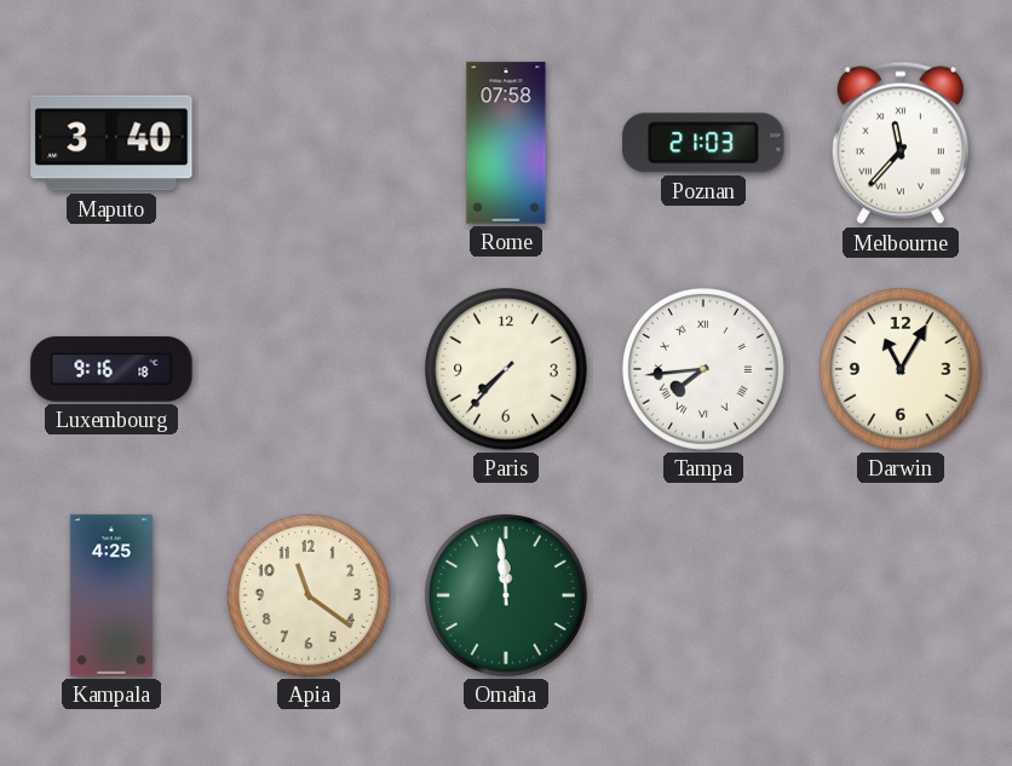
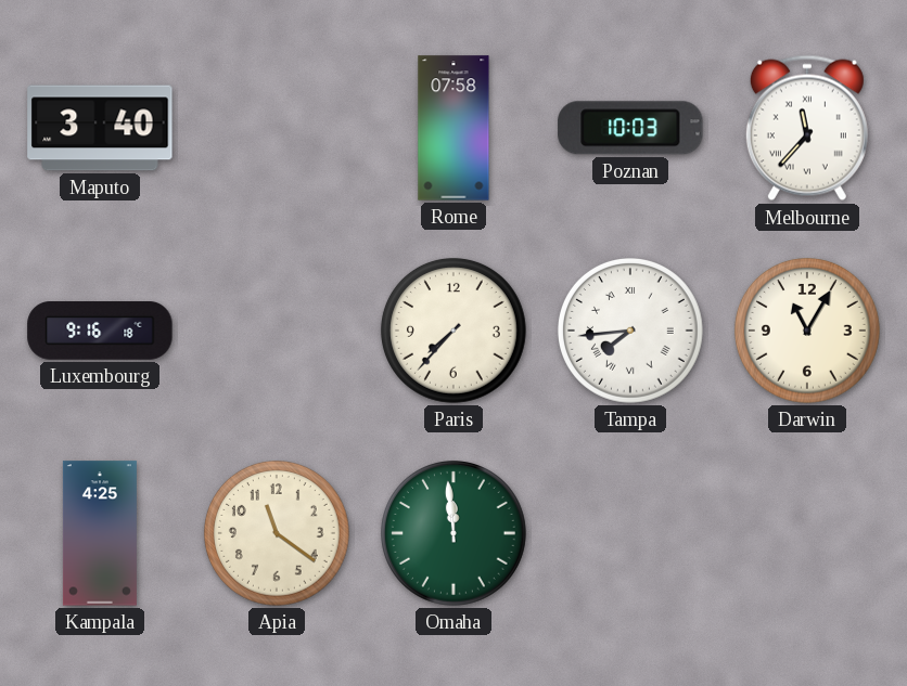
Poznan: 21:03 -> 10:03
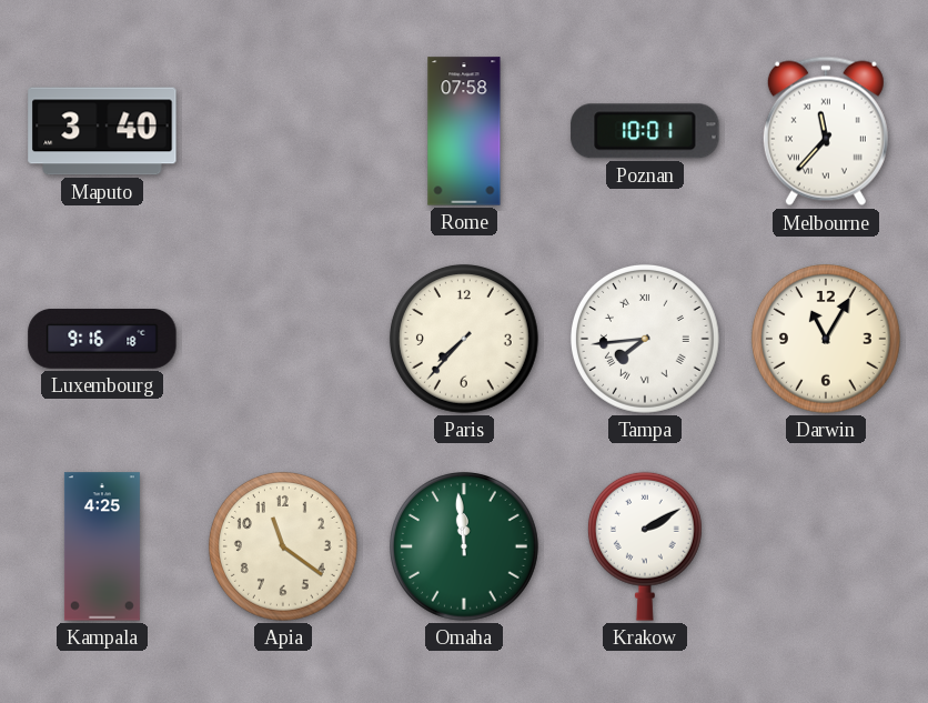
Poznan: 10:03 -> 10:01
Krakow: none -> 2:10
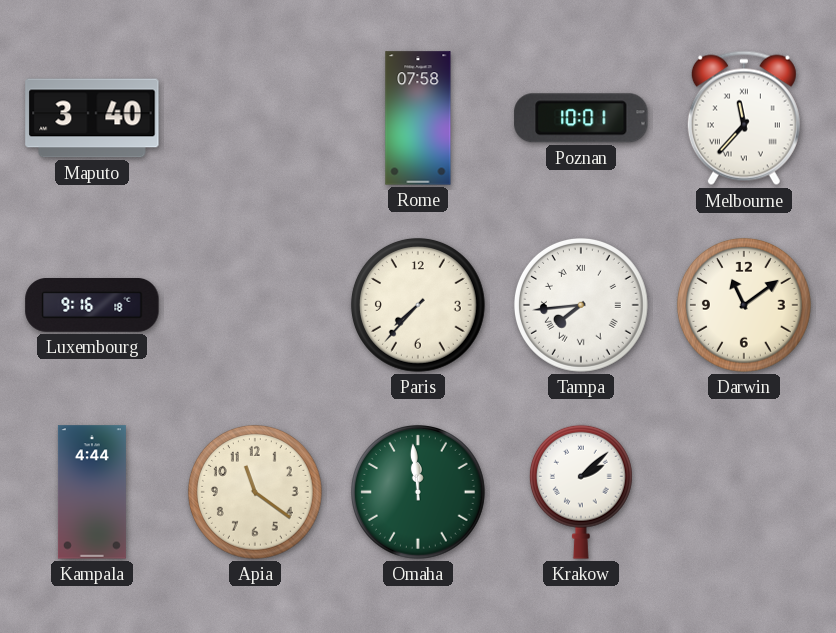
Darwin: 11:05 -> 11:09
Kampala: 4:25 -> 4:44
Krakow: 2:10 -> 2:08
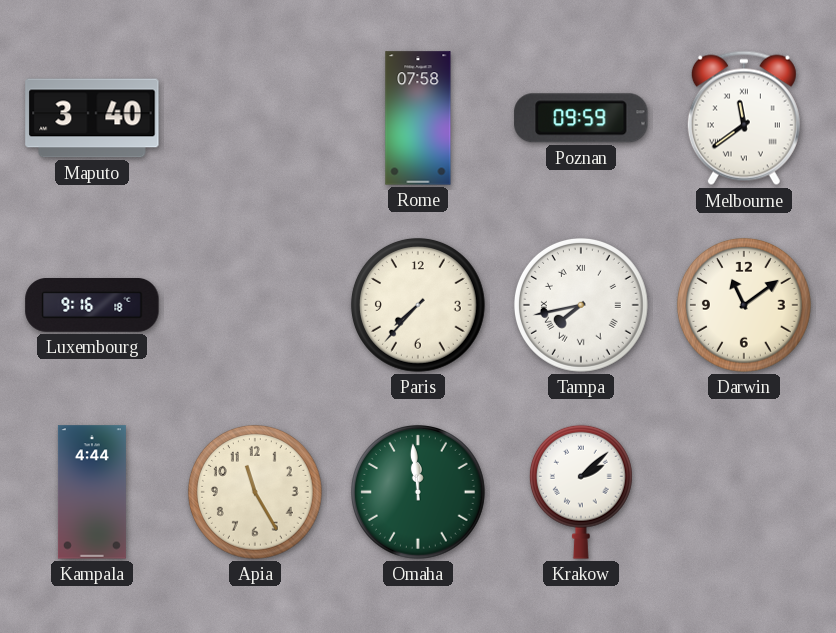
Poznan: 10:01 -> 09:59
Melbourne: 11:37 -> 11:39
Tampa: 7:44 -> 7:43
Apia: 11:21 -> 11:25
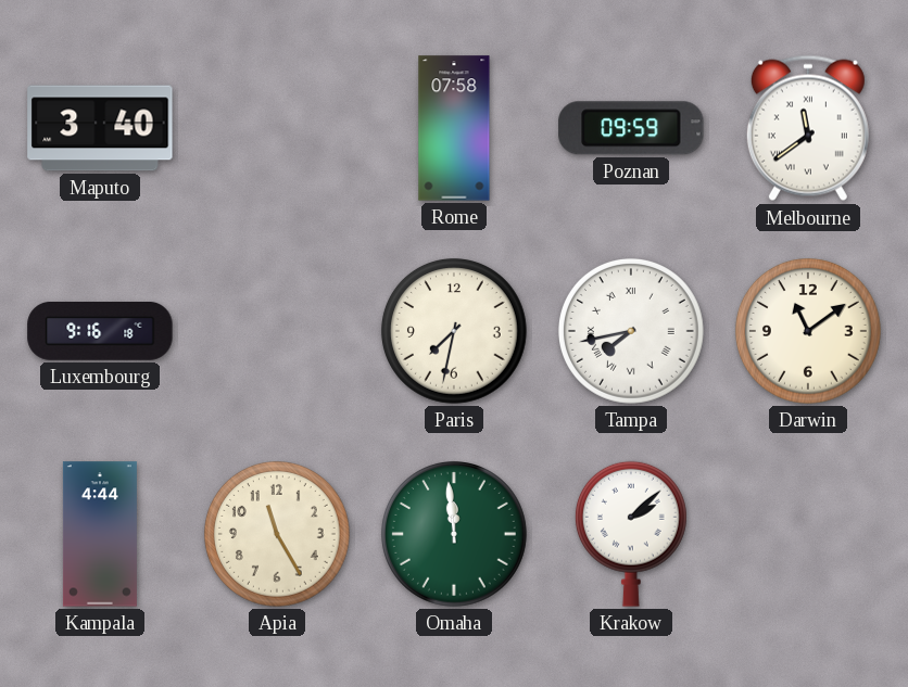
Paris: 7:37 -> 7:32
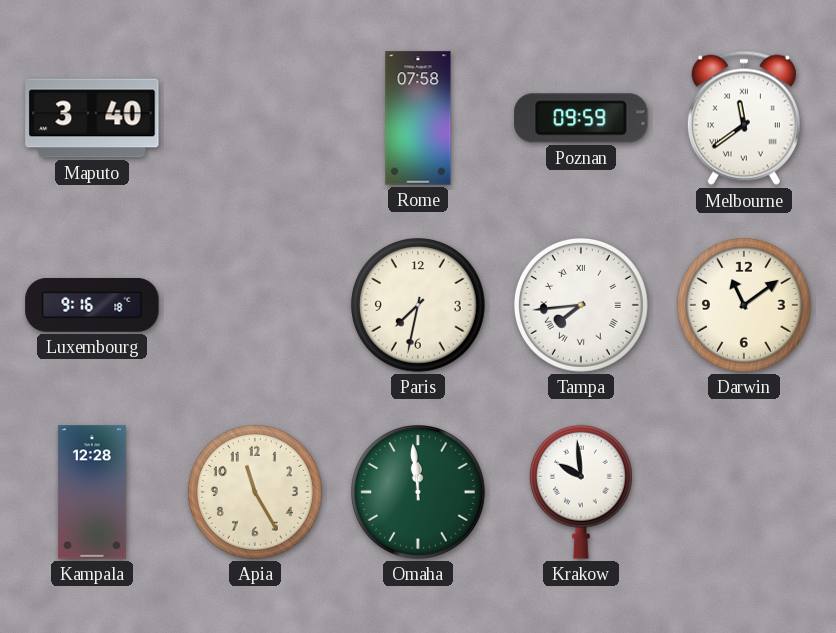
Tampa: 7:43 -> 7:44
Kampala: 4:44 -> 12:28
Krakow: 2:08 -> 9:59
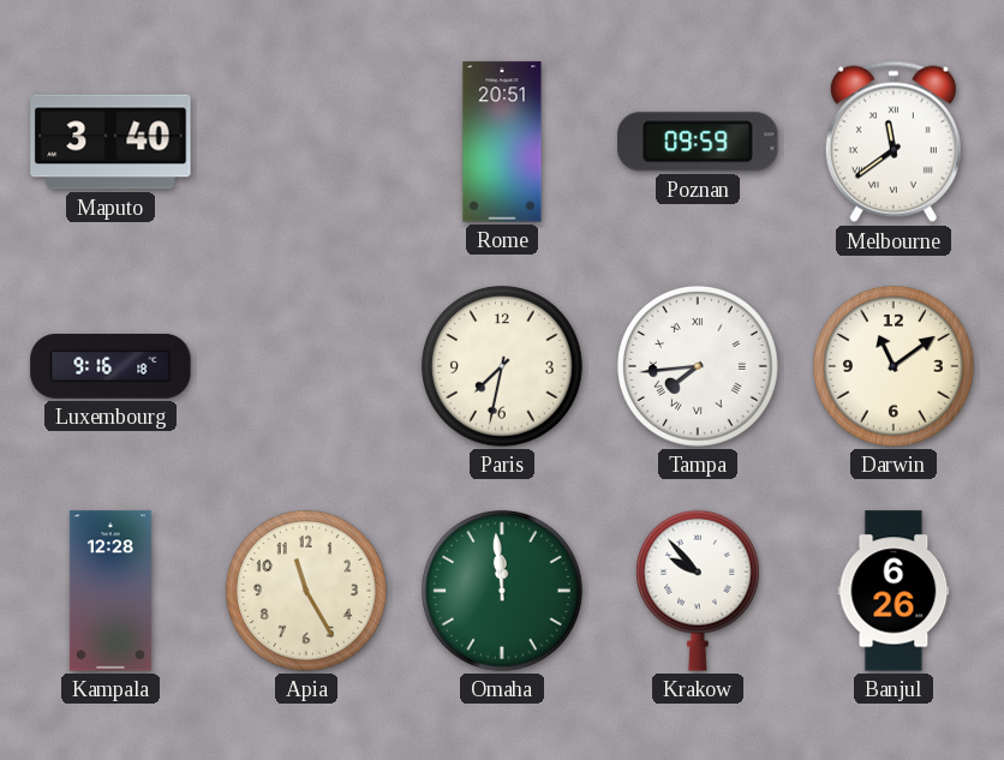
Rome: 07:58 -> 20:51
Krakow: 9:59 -> 9:53
Banjul: none -> 6:26
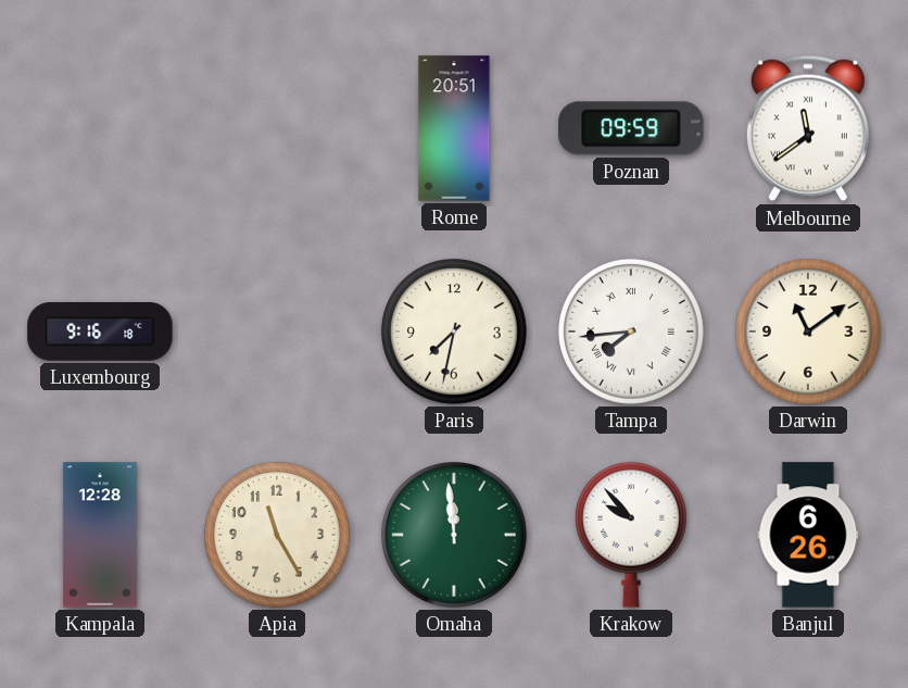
Maputo: 3:40 -> none
